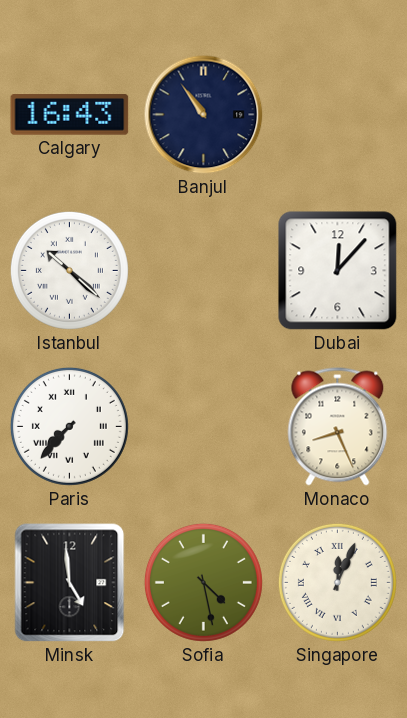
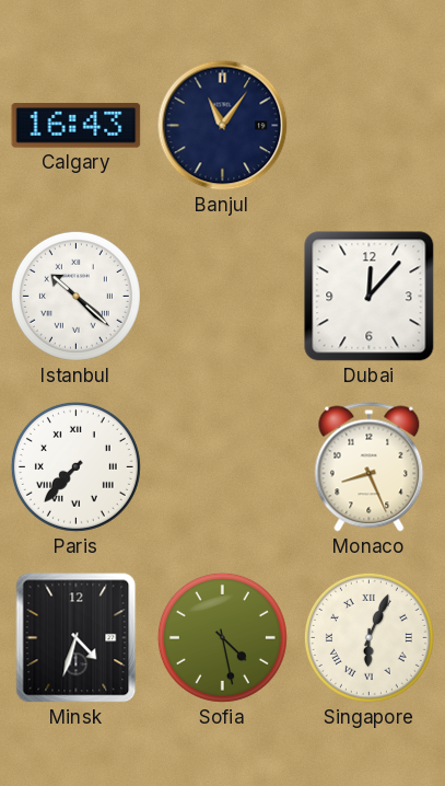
Banjul: 10:54 -> 11:06
Minsk: 4:59 -> 4:33
Singapore: 12:04 -> 6:04
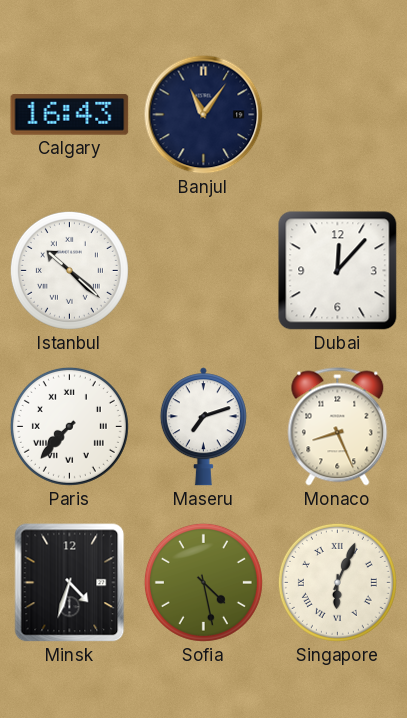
Maseru: none -> 7:12
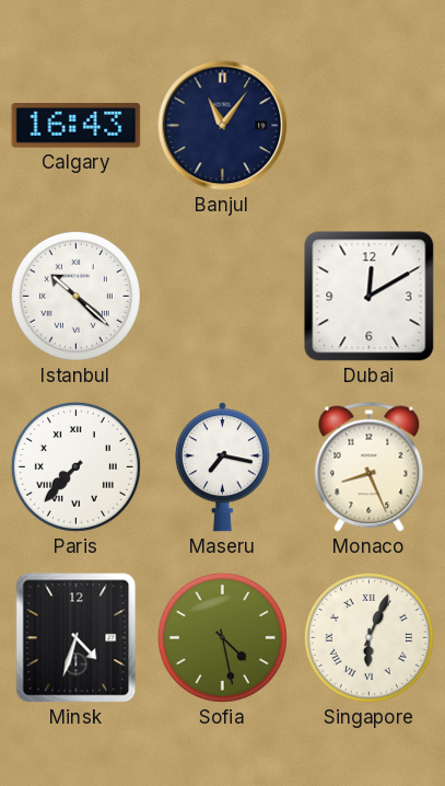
Dubai: 12:07 -> 12:10
Maseru: 7:12 -> 7:17
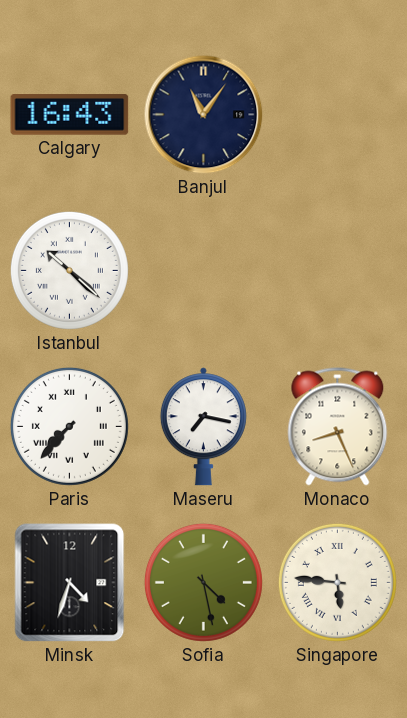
Dubai: 12:10 -> none
Singapore: 6:04 -> 5:46
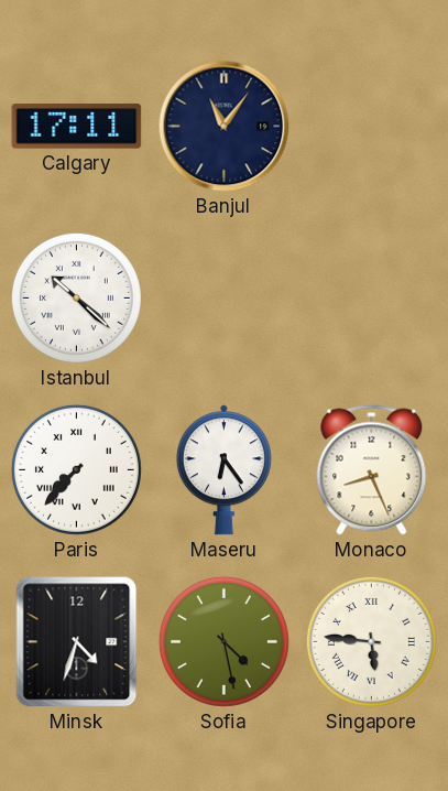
Calgary: 16:43 -> 17:11
Maseru: 7:17 -> 6:24
